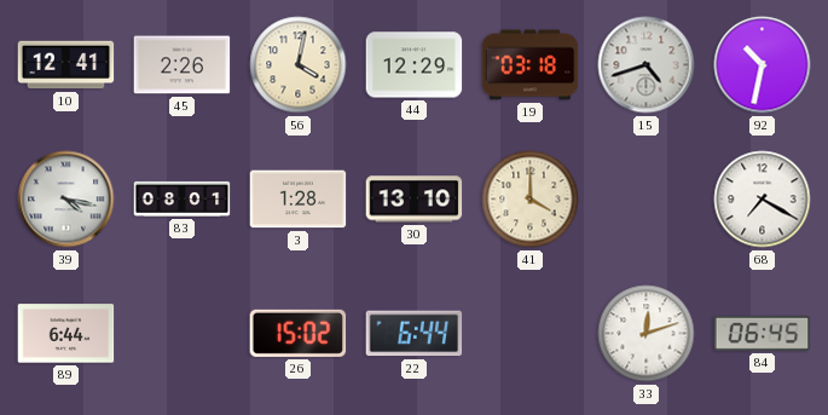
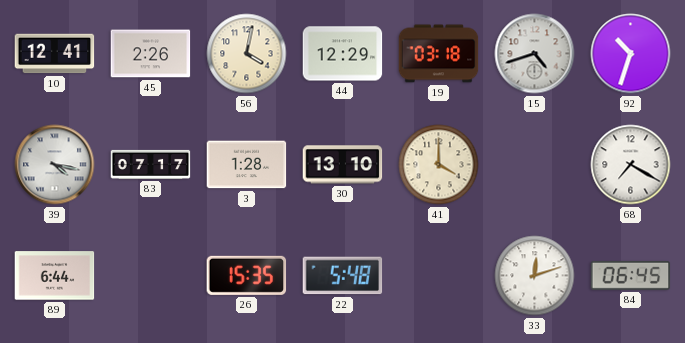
92: 10:32 -> 10:33
83: 08:01 -> 07:17
26: 15:02 -> 15:35
22: 6:44 -> 5:48
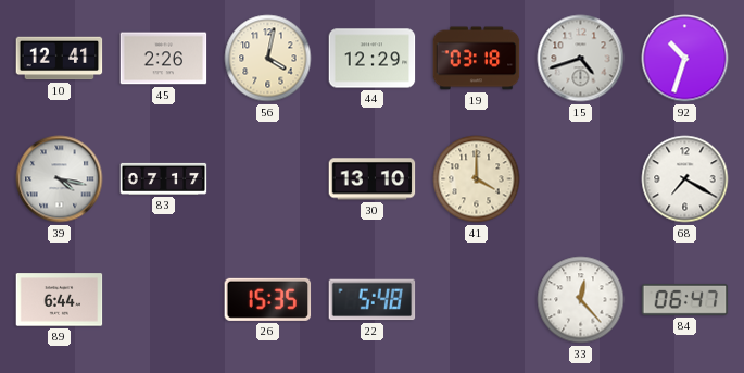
3: 1:28 -> none
33: 12:12 -> 12:23
84: 06:45 -> 06:47
